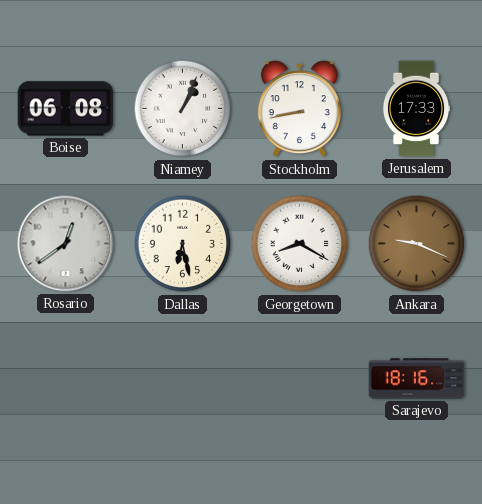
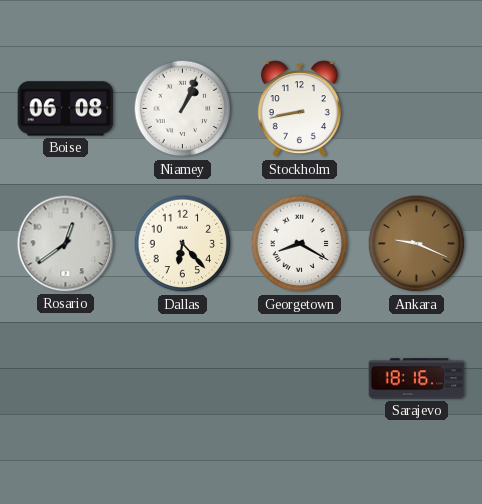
Jerusalem: 17:33 -> none
Dallas: 6:28 -> 6:23
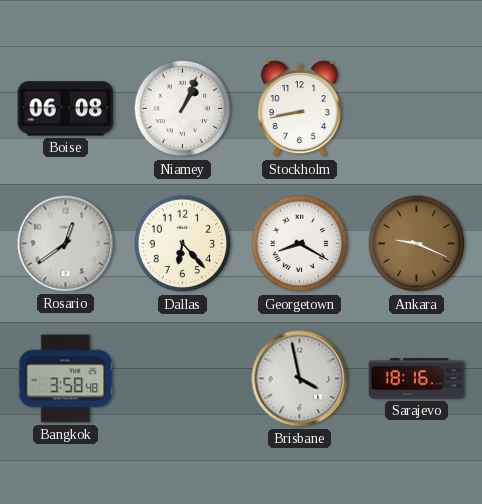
Bangkok: none -> 3:58
Brisbane: none -> 3:58
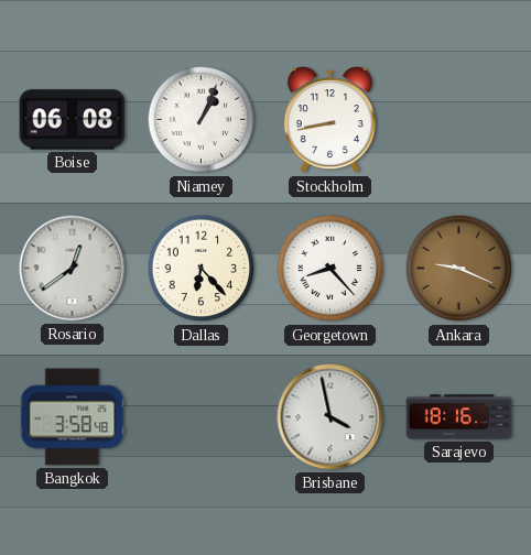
Georgetown: 8:20 -> 8:23
